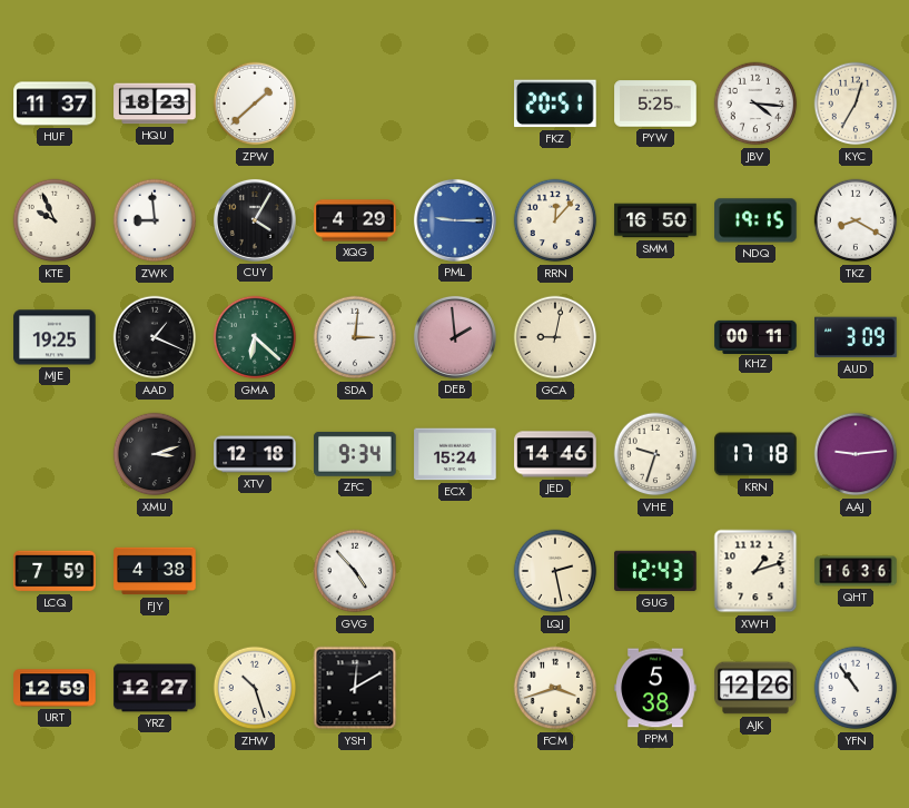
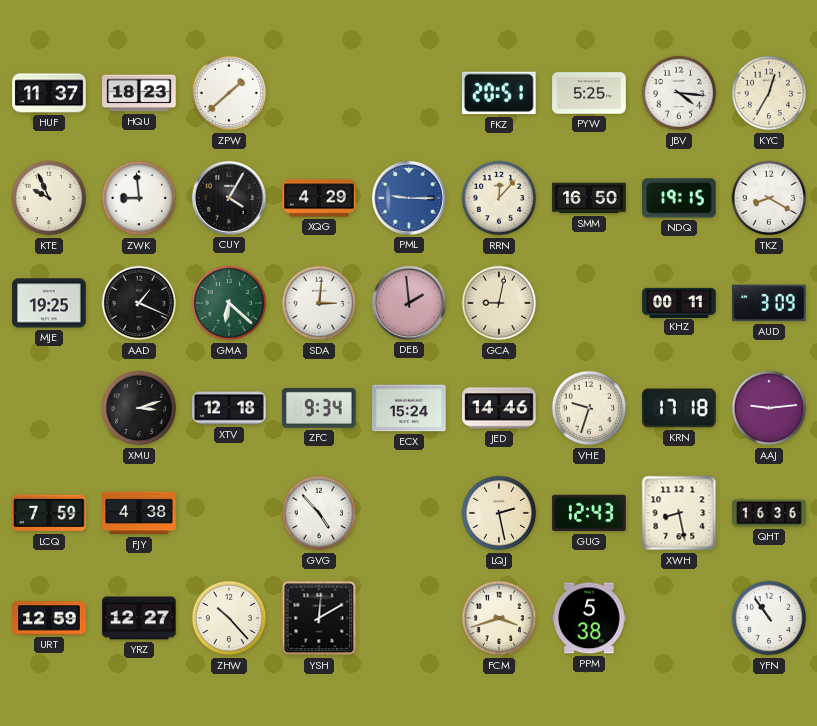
XWH: 1:12 -> 8:28
ZHW: 10:27 -> 10:23
AJK: 12:26 -> none
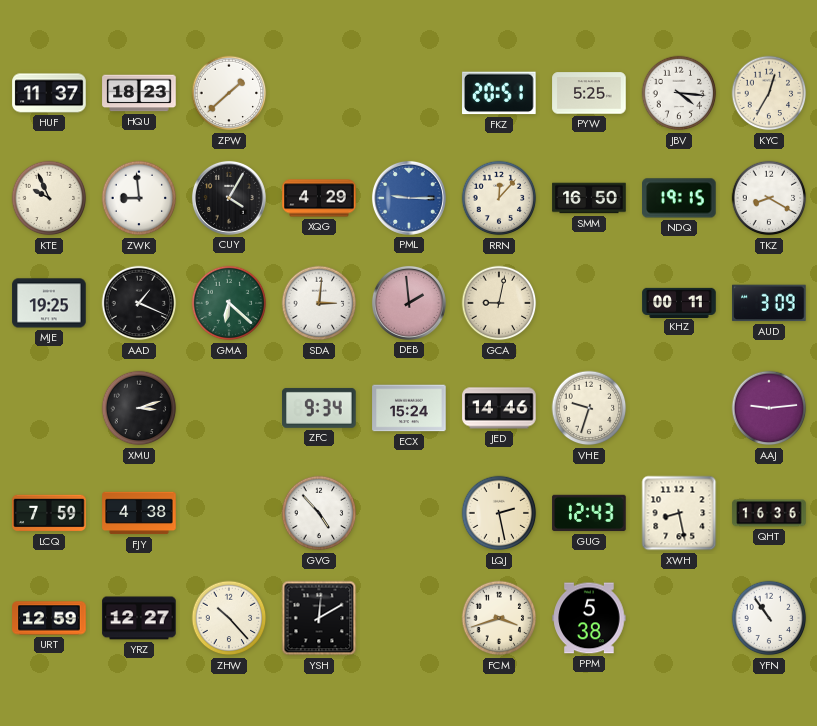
XTV: 12:18 -> none
KRN: 17:18 -> none
